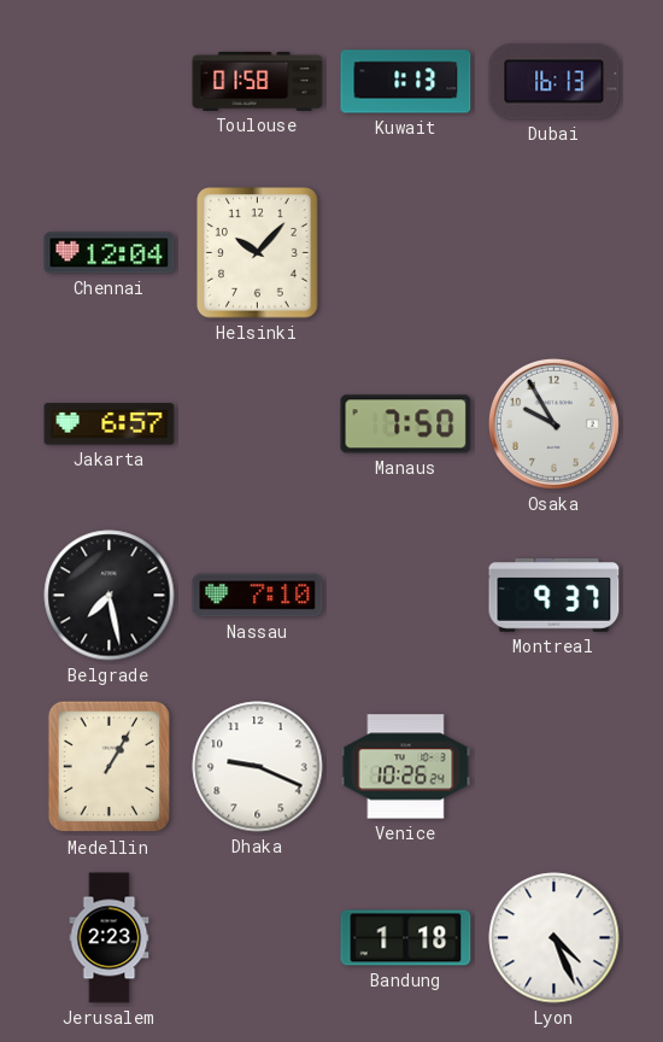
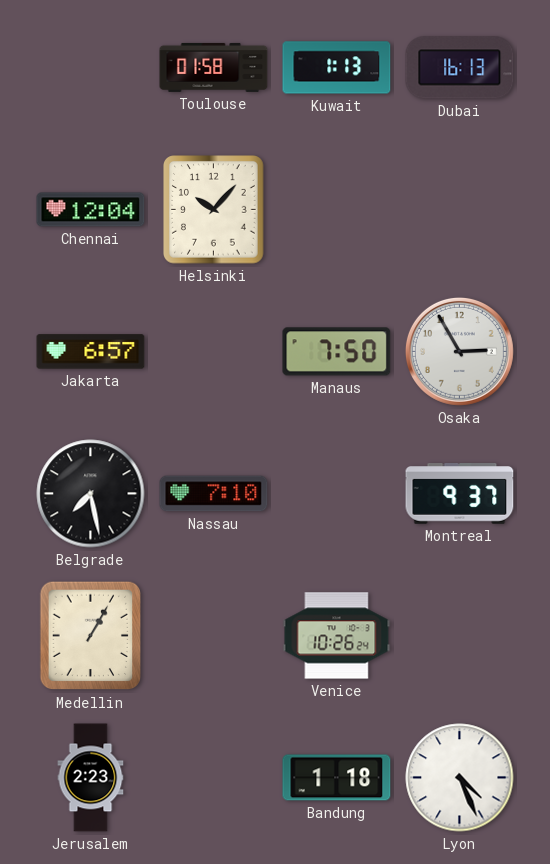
Osaka: 9:55 -> 2:55
Dhaka: 9:19 -> none
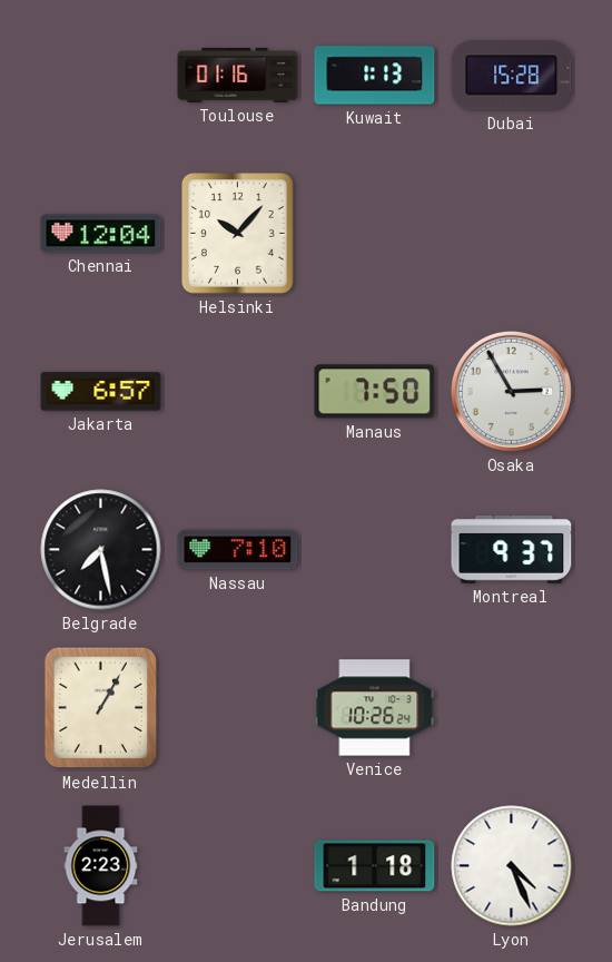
Toulouse: 01:58 -> 01:16
Dubai: 16:13 -> 15:28
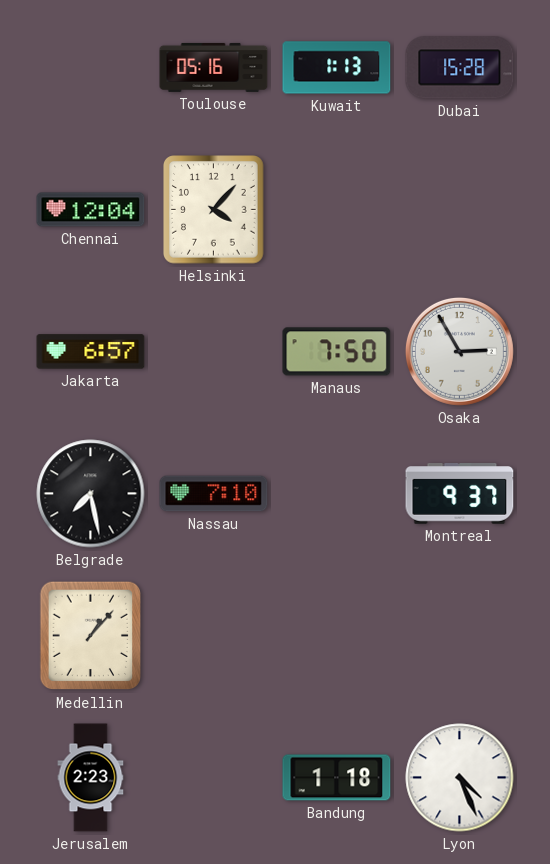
Toulouse: 01:16 -> 05:16
Helsinki: 10:07 -> 4:07
Medellin: 1:05 -> 1:07
Venice: 10:26 -> none
